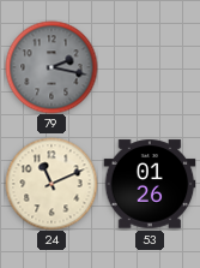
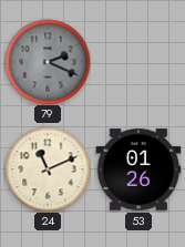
79: 2:17 -> 2:19
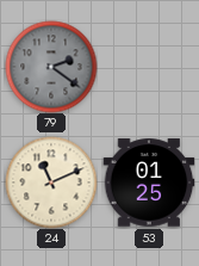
79: 2:19 -> 2:21
53: 01:26 -> 01:25
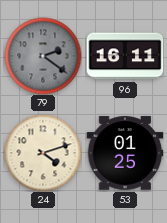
96: none -> 16:11
24: 11:11 -> 4:12
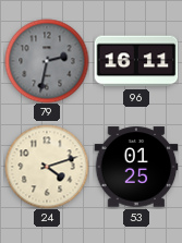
79: 2:21 -> 2:32
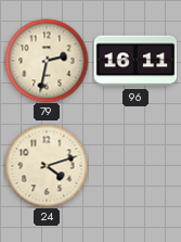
79 dial: grey -> cream
53: 01:25 -> none
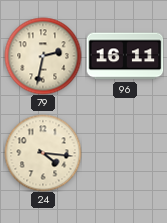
24: 4:12 -> 4:16
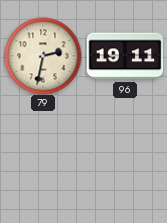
96: 16:11 -> 19:11
24: 4:16 -> none
